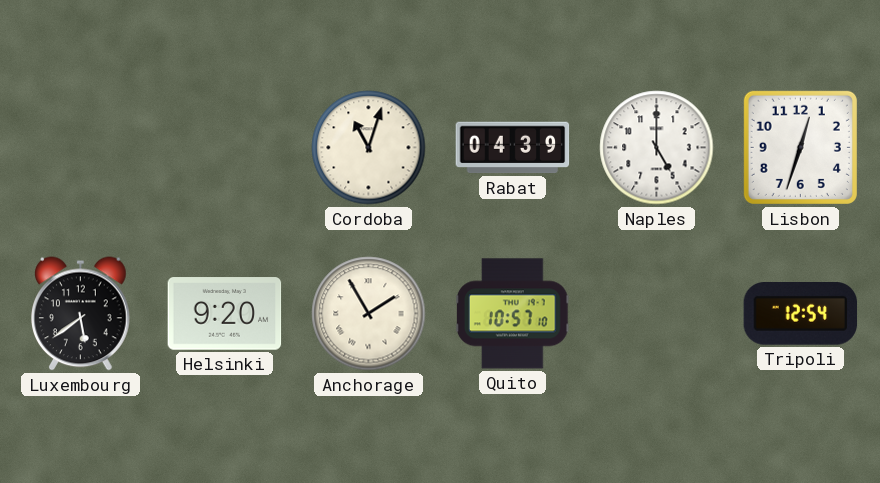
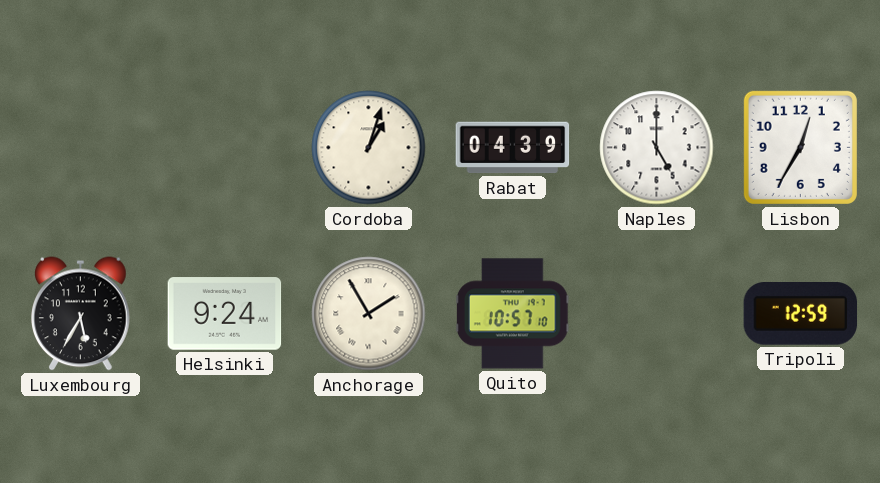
Cordoba: 11:03 -> 1:03
Lisbon: 12:33 -> 12:35
Luxembourg: 5:39 -> 5:35
Helsinki: 9:20 -> 9:24
Tripoli: 12:54 -> 12:59
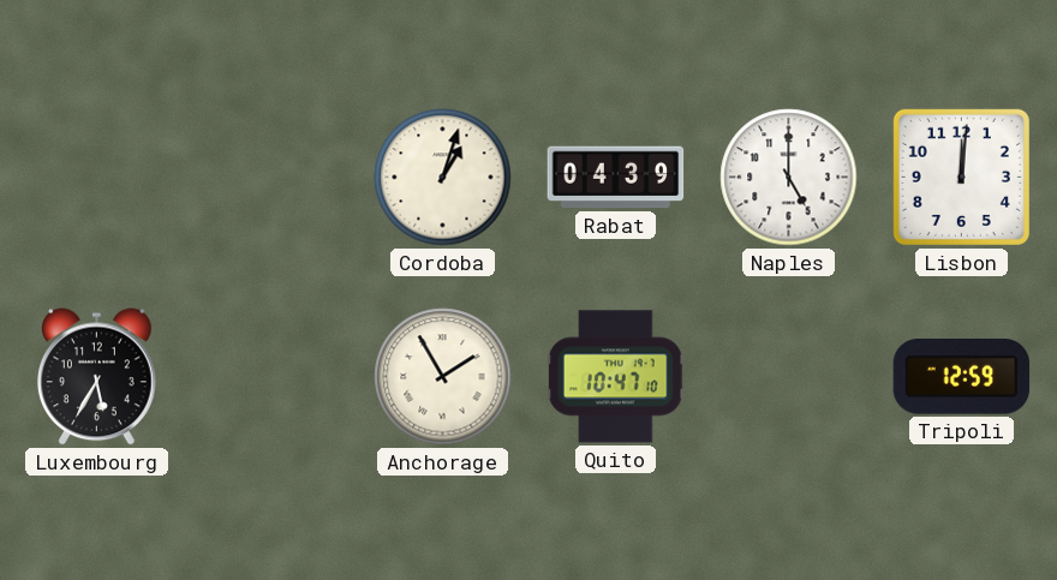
Lisbon: 12:35 -> 12:01
Helsinki: 9:24 -> none
Quito: 10:57 -> 10:47
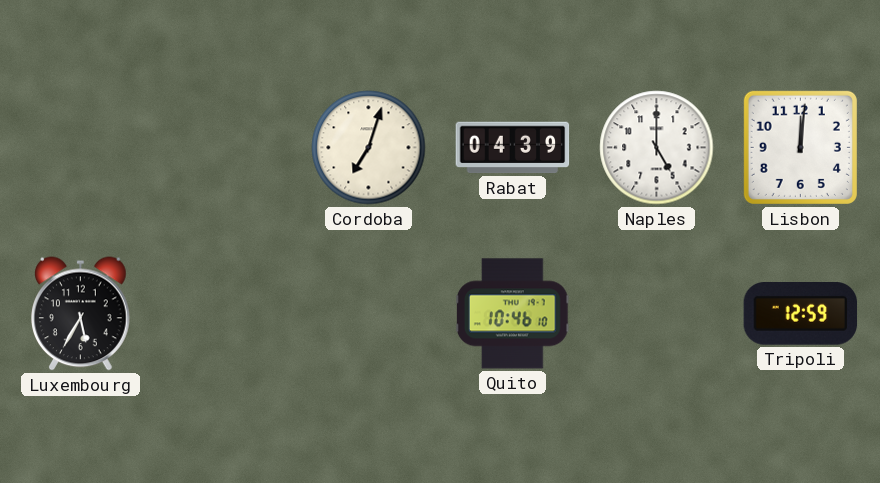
Cordoba: 1:03 -> 7:03
Anchorage: 1:55 -> none
Quito: 10:47 -> 10:46
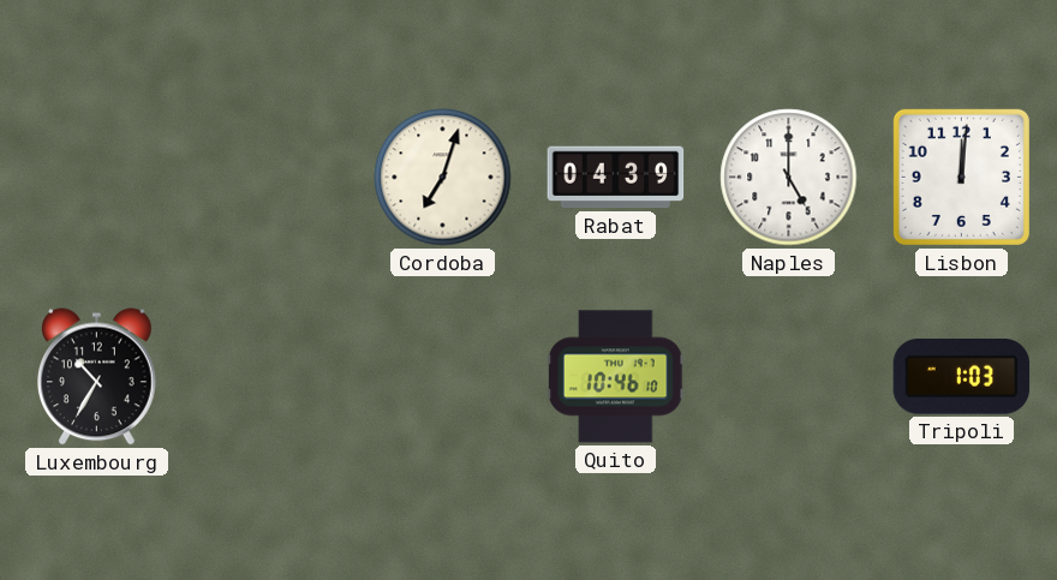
Luxembourg: 5:35 -> 10:35
Tripoli: 12:59 -> 1:03
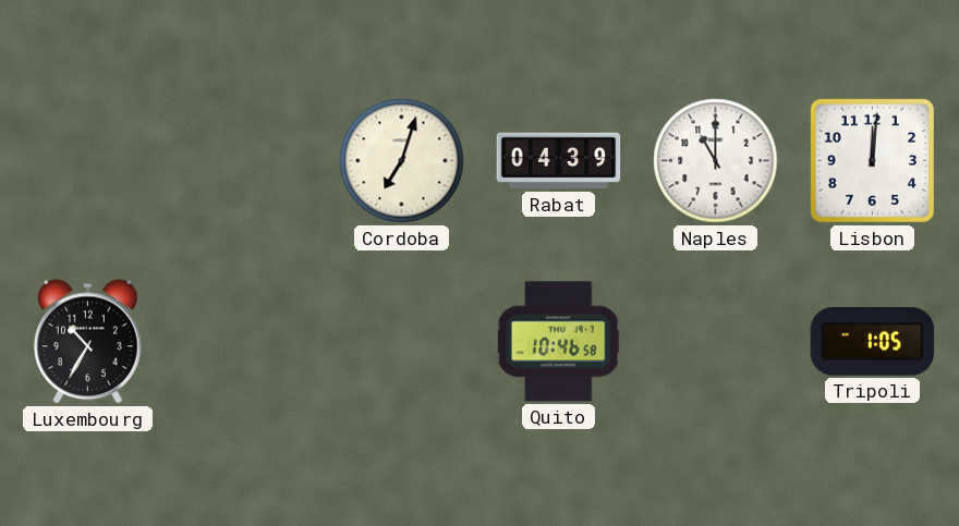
Naples: 5:00 -> 11:00
Quito: 10:46:10 -> 10:46:58
Tripoli: 1:03 -> 1:05
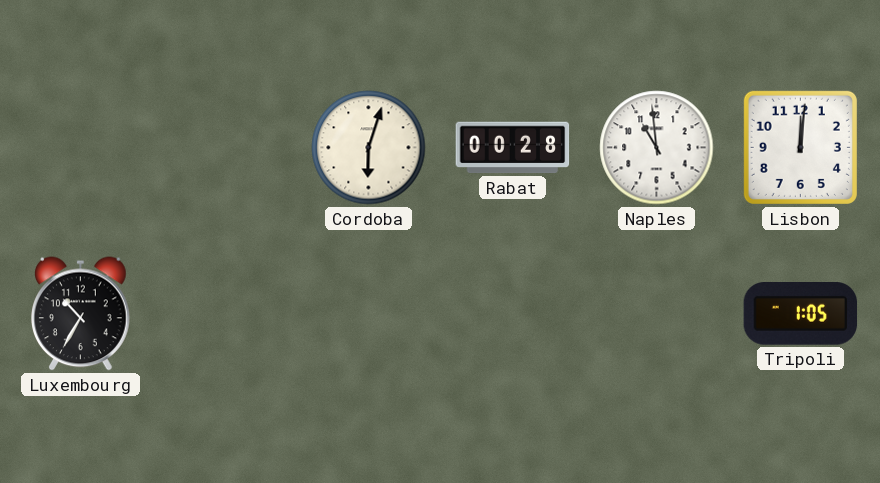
Cordoba: 7:03 -> 6:03
Rabat: 04:39 -> 00:28
Naples: 11:00 -> 10:59
Quito: 10:46 -> none
